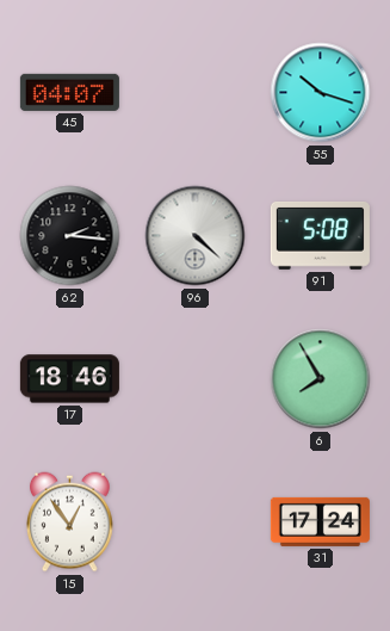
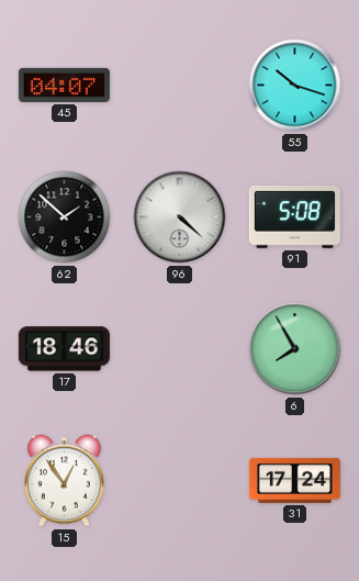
62: 2:16 -> 1:52
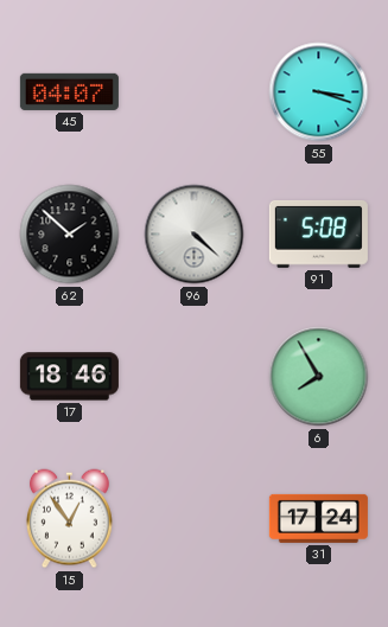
55: 10:18 -> 3:18
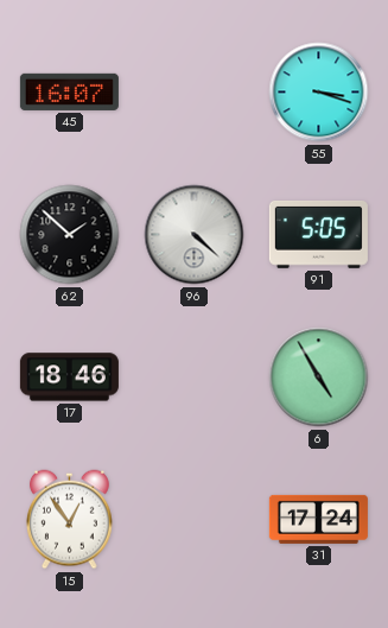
45: 04:07 -> 16:07
91: 5:08 -> 5:05
6: 7:55 -> 4:55
